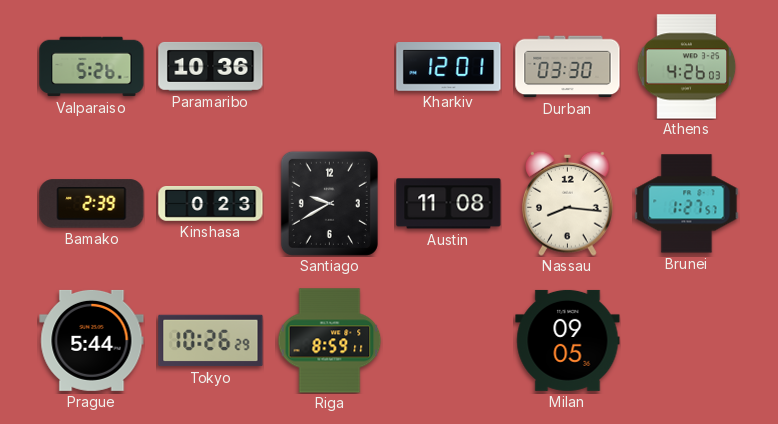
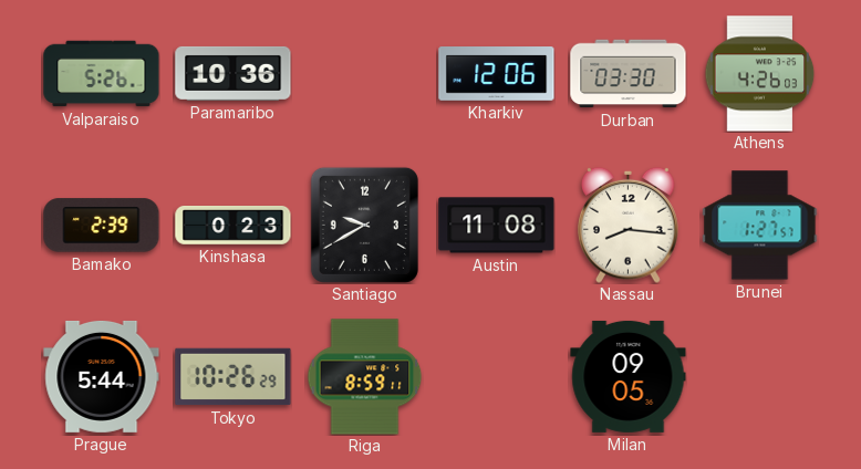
Kharkiv: 12:01 -> 12:06
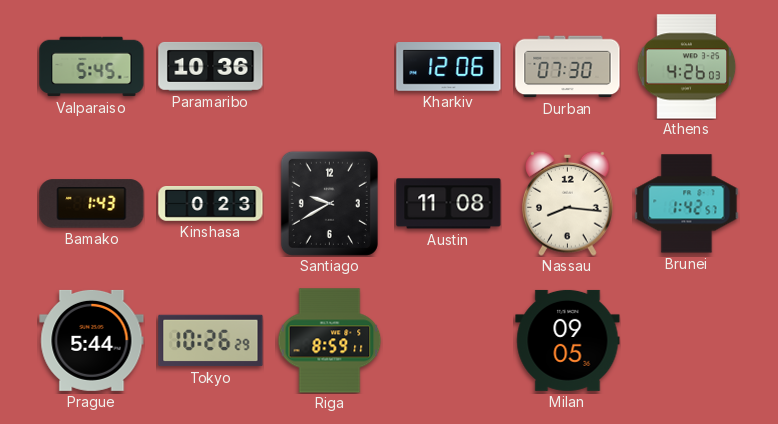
Valparaiso: 5:26 -> 5:45
Durban: 03:30 -> 07:30
Bamako: 2:39 -> 1:43
Brunei: 1:27 -> 1:42
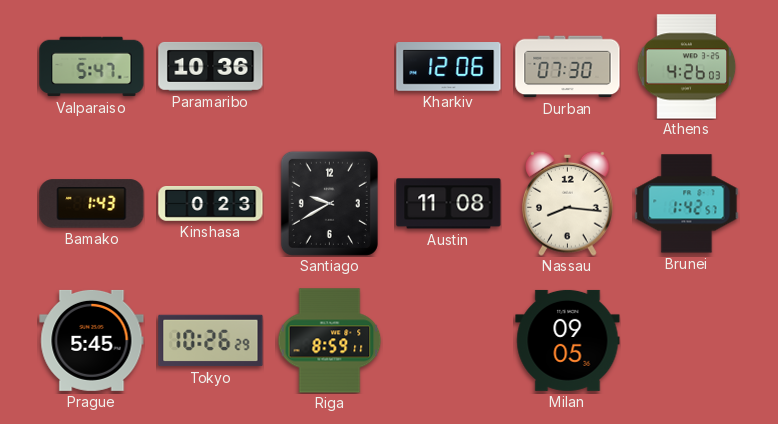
Valparaiso: 5:45 -> 5:47
Prague: 5:44 -> 5:45
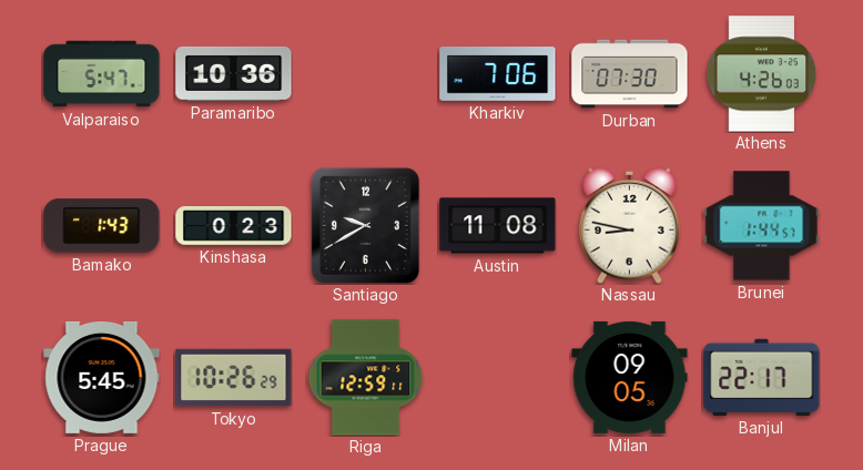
Kharkiv: 12:06 -> 7:06
Nassau: 8:16 -> 8:47
Brunei: 1:42 -> 1:44
Riga: 8:59 -> 12:59
Banjul: none -> 22:17
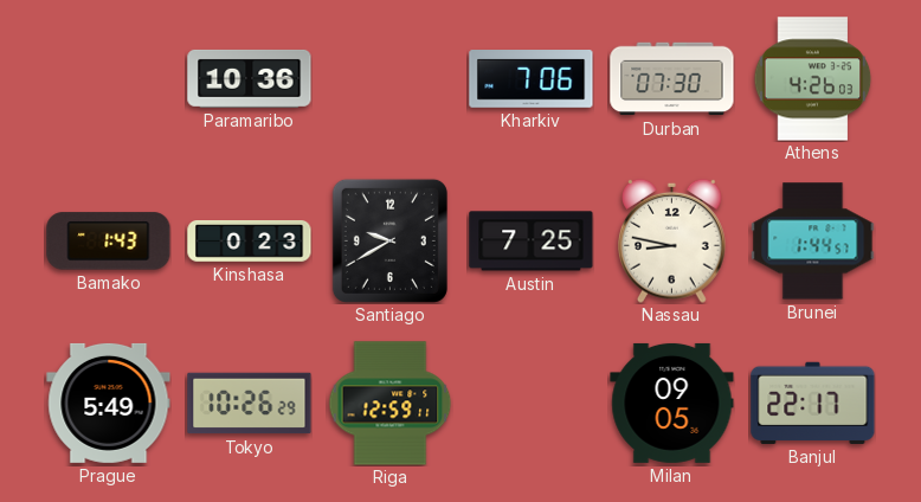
Valparaiso: 5:47 -> none
Austin: 11:08 -> 7:25
Prague: 5:45 -> 5:49
